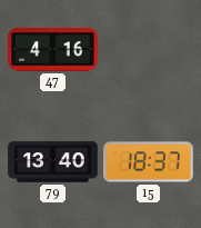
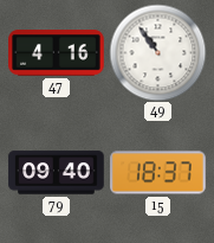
49: none -> 10:54
79: 13:40 -> 09:40
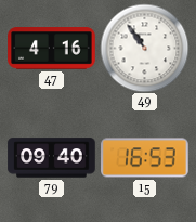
15: 18:37 -> 16:53
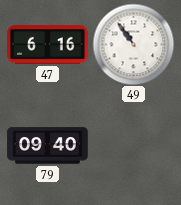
47: 4:16 -> 6:16
15: 16:53 -> none
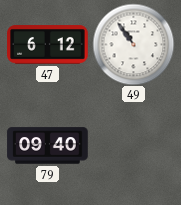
47: 6:16 -> 6:12
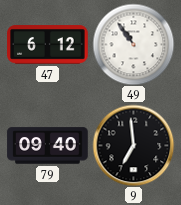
9: none -> 6:59
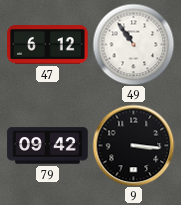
79: 09:40 -> 09:42
9: 6:59 -> 3:16
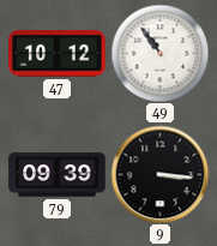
47: 6:12 -> 10:12
79: 09:42 -> 09:39
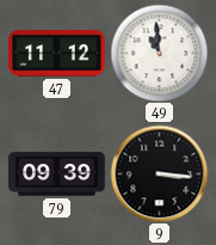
47: 10:12 -> 11:12
49: 10:54 -> 10:59
